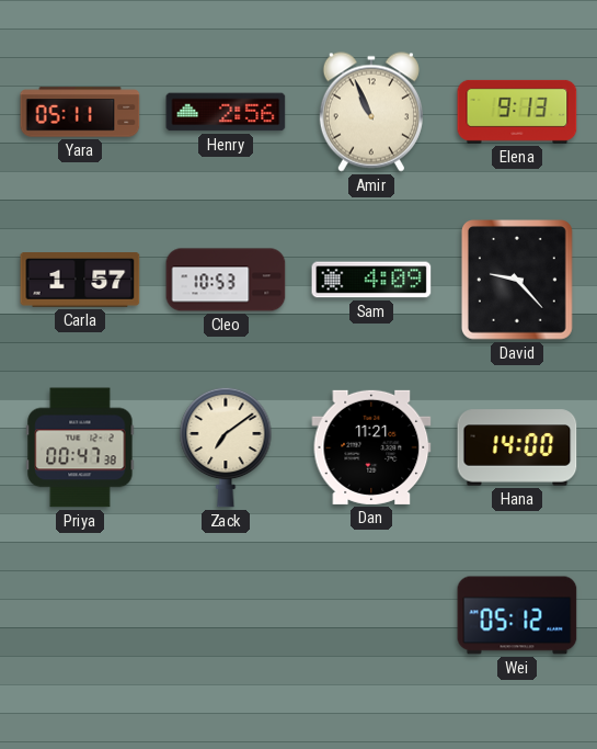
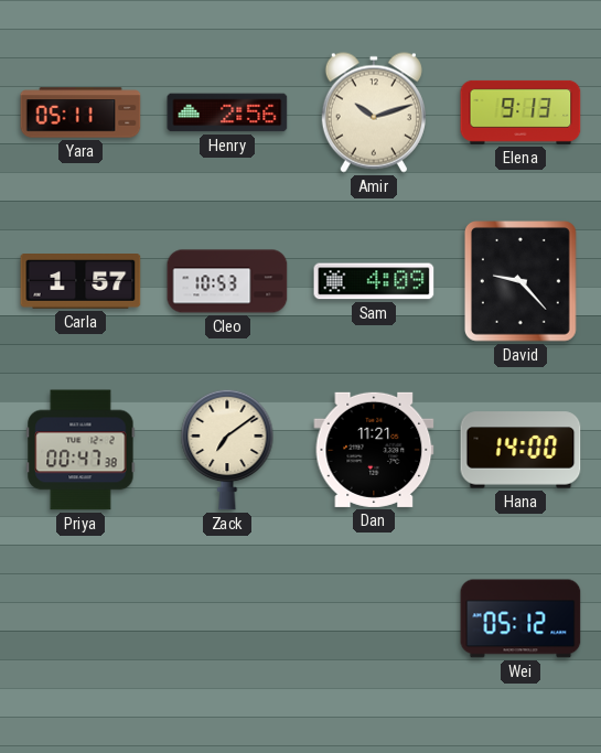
Amir: 10:56 -> 10:12
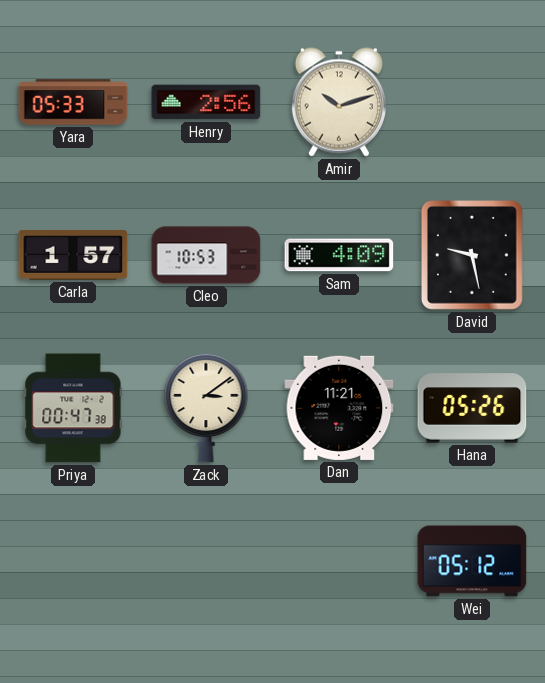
Yara: 05:11 -> 05:33
Elena: 9:13 -> none
David: 9:23 -> 9:28
Zack: 7:09 -> 3:09
Hana: 14:00 -> 05:26
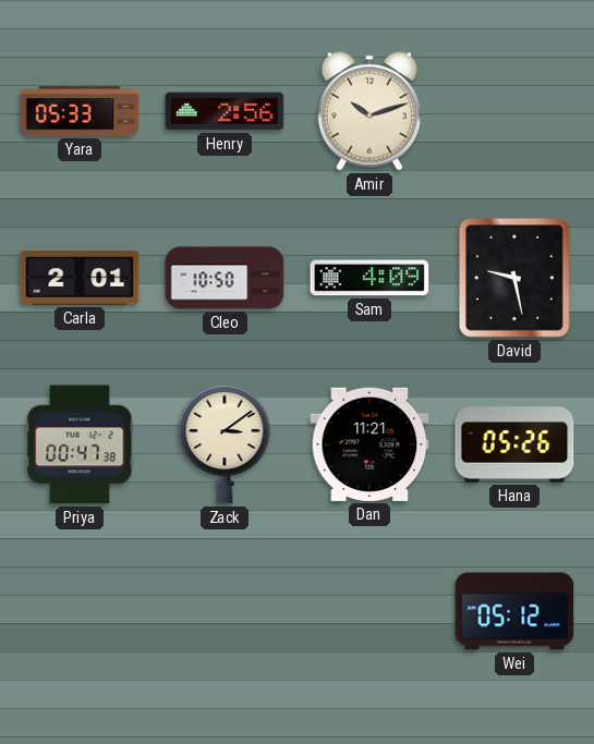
Carla: 1:57 -> 2:01
Cleo: 10:53 -> 10:50
